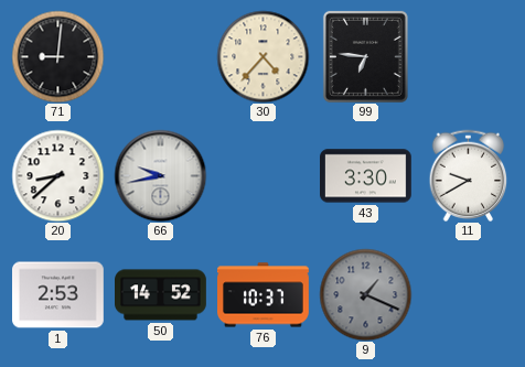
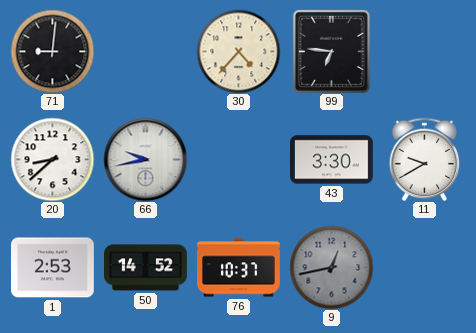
9: 1:19 -> 12:43
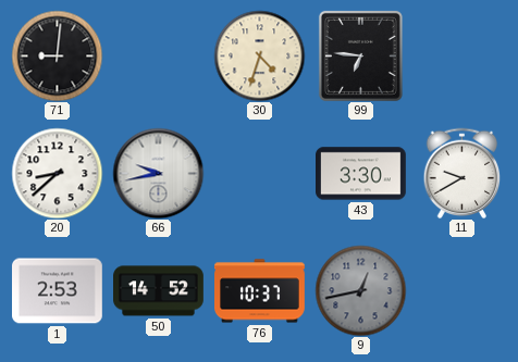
30: 4:37 -> 4:33
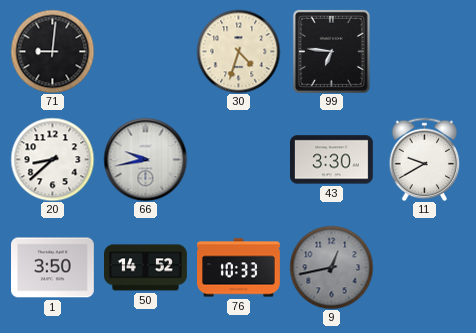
1: 2:53 -> 3:50
76: 10:37 -> 10:33
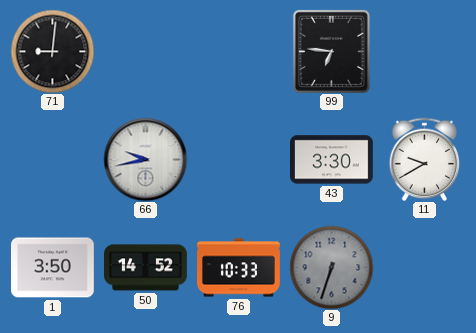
30: 4:33 -> none
20: 8:38 -> none
9: 12:43 -> 6:33
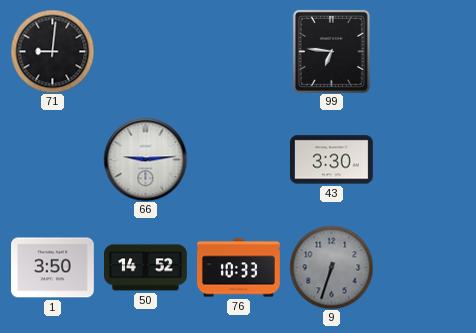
66: 9:43 -> 9:14
11: 9:40 -> none
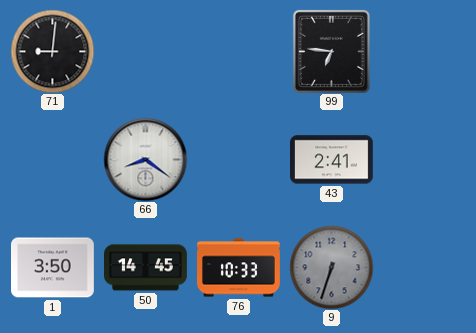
66: 9:14 -> 8:21
43: 3:30 -> 2:41
50: 14:52 -> 14:45
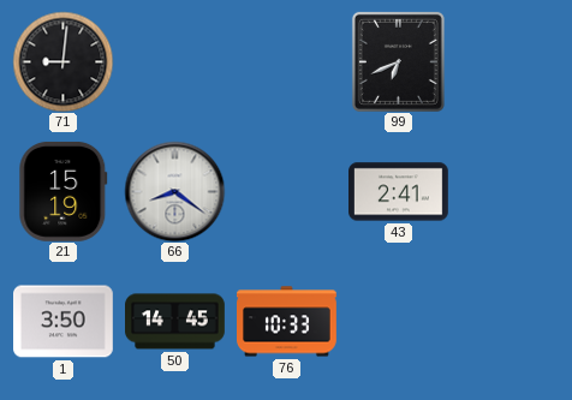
99: 6:46 -> 6:41
21: none -> 15:19
9: 6:33 -> none
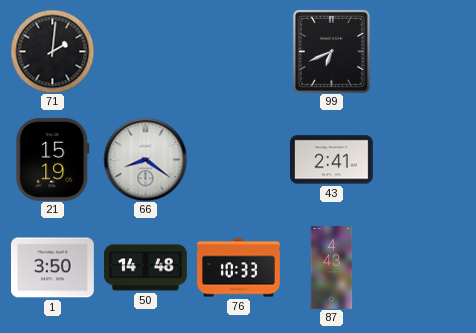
71: 9:01 -> 2:01
50: 14:45 -> 14:48
87: none -> 4:43
